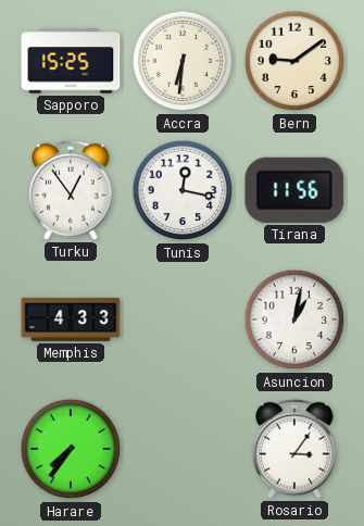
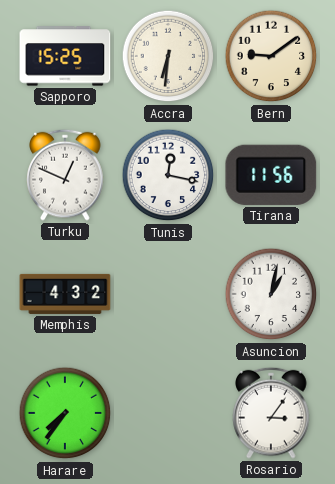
Turku: 12:54 -> 12:49
Memphis: 4:33 -> 4:32
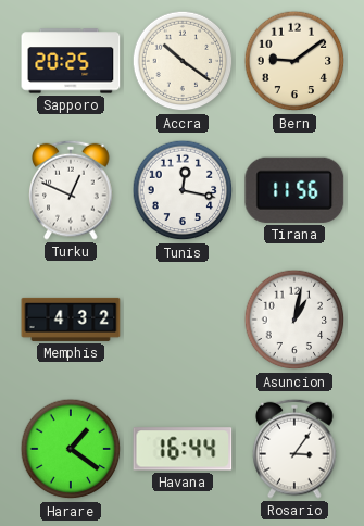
Sapporo: 15:25 -> 20:25
Accra: 6:31 -> 10:21
Harare: 7:36 -> 1:21
Havana: none -> 16:44
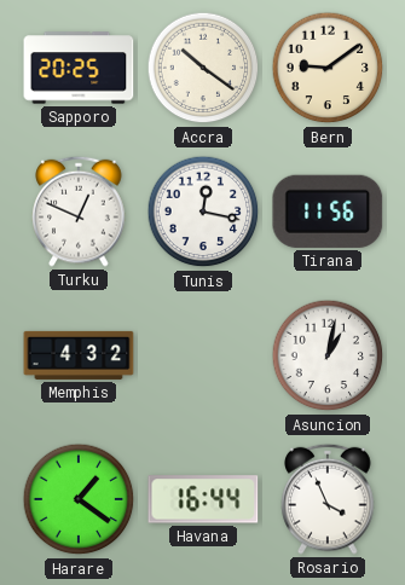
Rosario: 3:06 -> 3:56
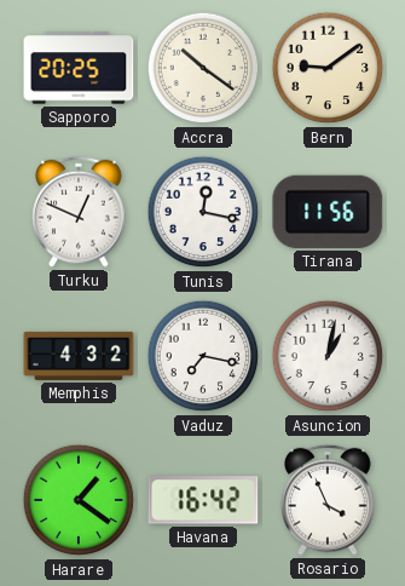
Vaduz: none -> 7:17
Havana: 16:44 -> 16:42
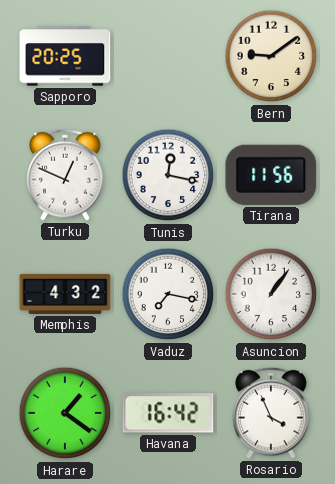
Accra: 10:21 -> none
Asuncion: 1:02 -> 1:06
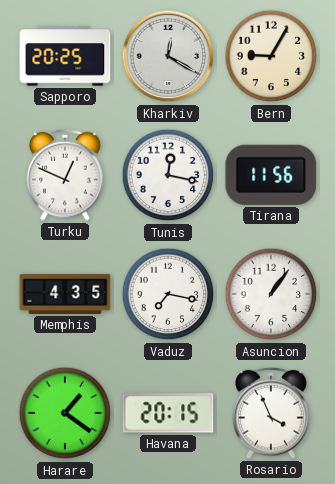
Kharkiv: none -> 12:20
Bern: 9:09 -> 9:05
Memphis: 4:32 -> 4:35
Havana: 16:42 -> 20:15
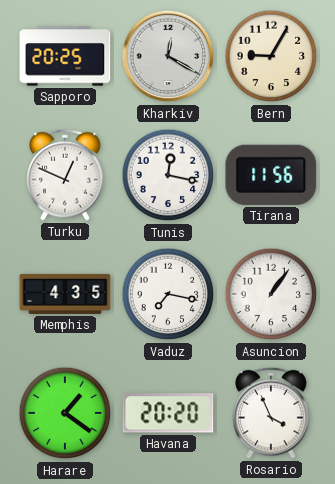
Havana: 20:15 -> 20:20
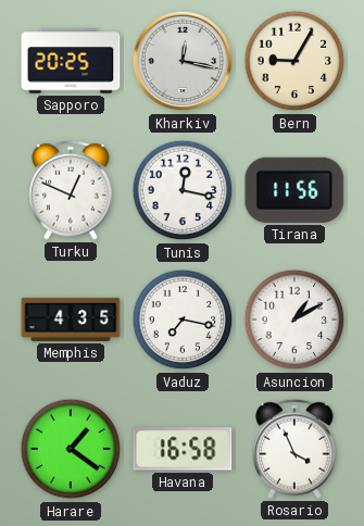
Kharkiv: 12:20 -> 12:17
Asuncion: 1:06 -> 1:10
Havana: 20:20 -> 16:58
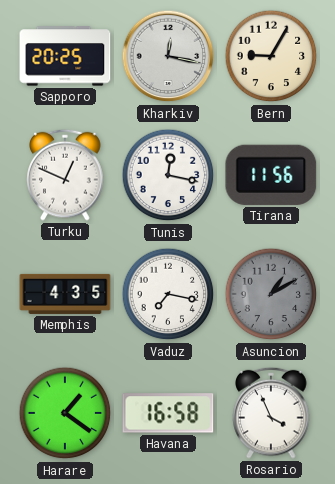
Asuncion dial: white -> grey
